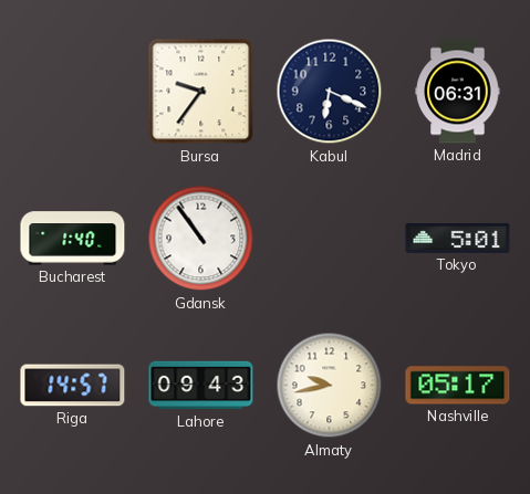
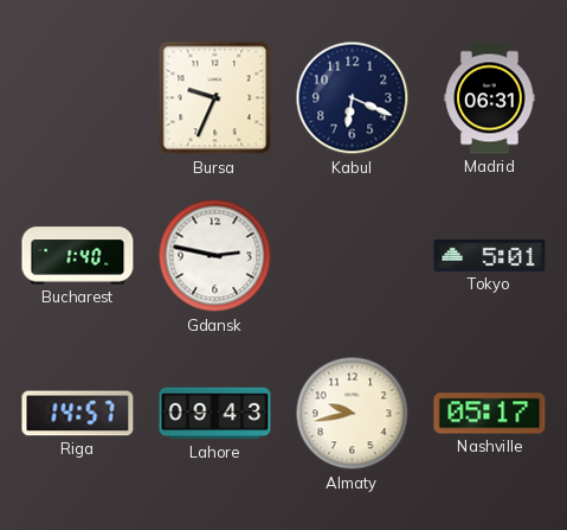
Bursa: 9:36 -> 9:34
Gdansk: 10:54 -> 2:47
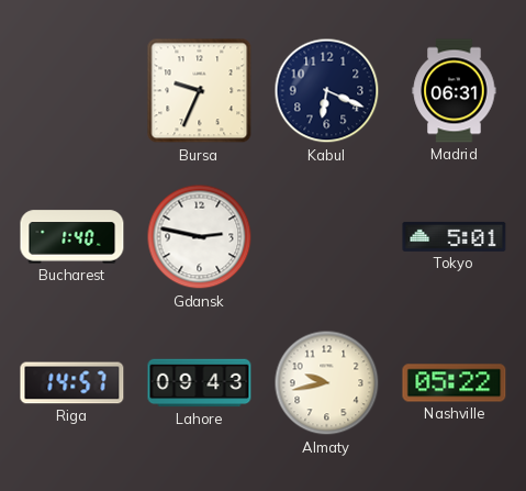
Nashville: 05:17 -> 05:22
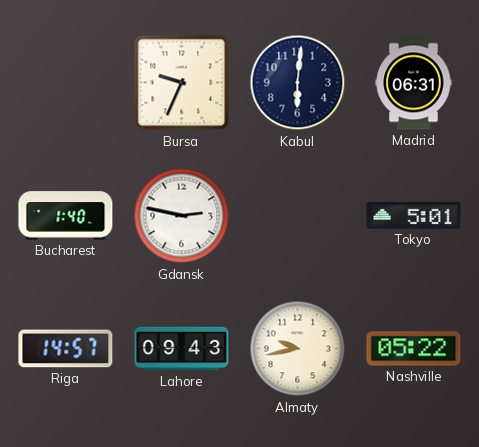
Kabul: 6:19 -> 6:01
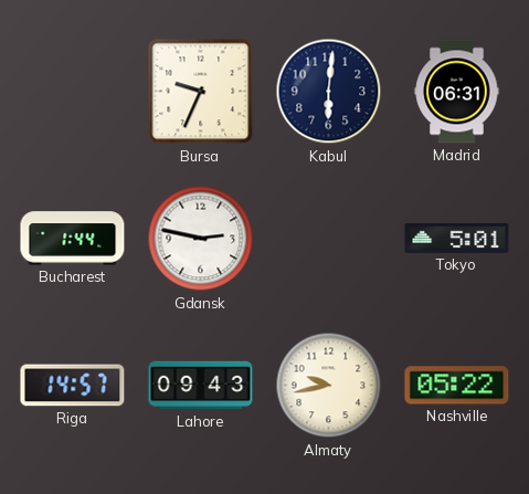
Bucharest: 1:40 -> 1:44
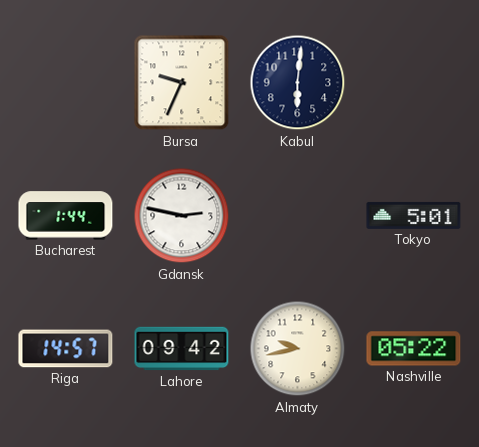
Madrid: 06:31 -> none
Lahore: 09:43 -> 09:42
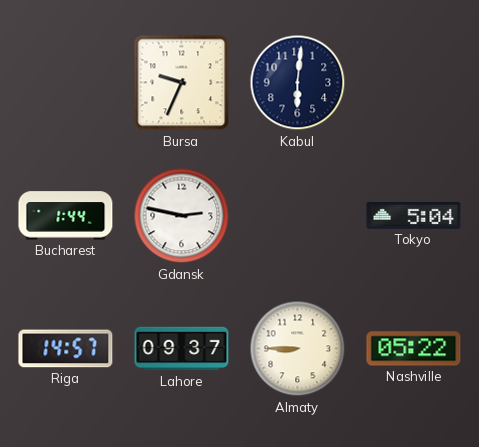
Tokyo: 5:01 -> 5:04
Lahore: 09:42 -> 09:37
Almaty: 9:43 -> 8:45
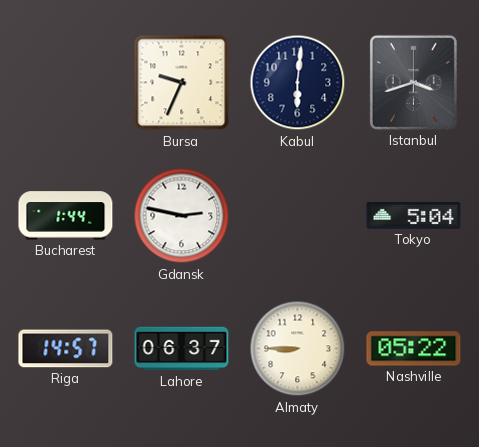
Istanbul: none -> 3:42
Lahore: 09:37 -> 06:37
